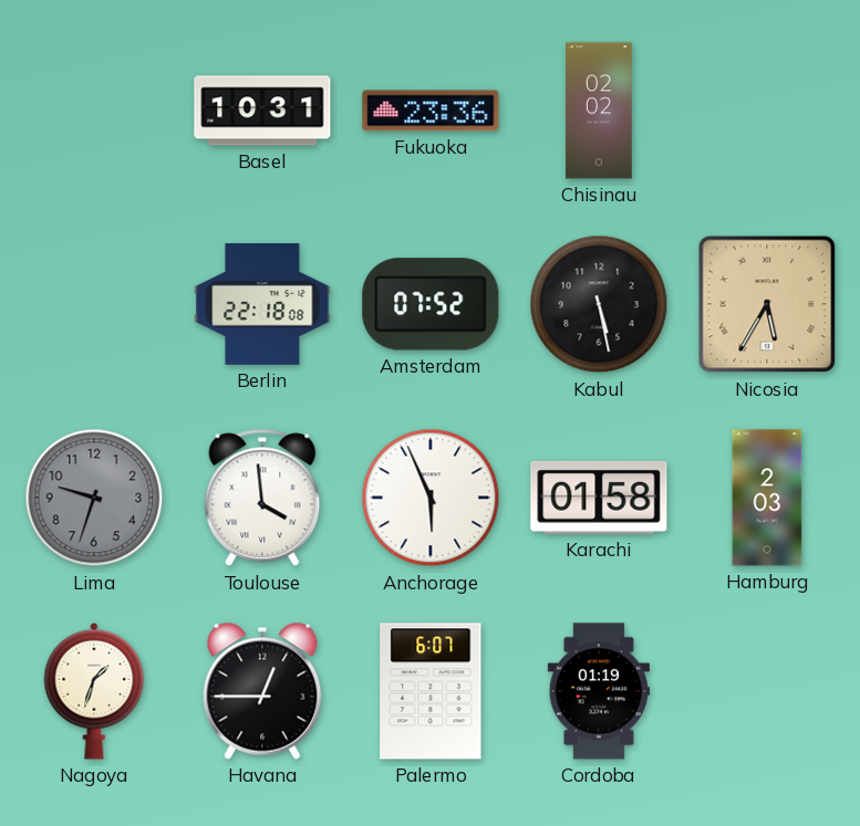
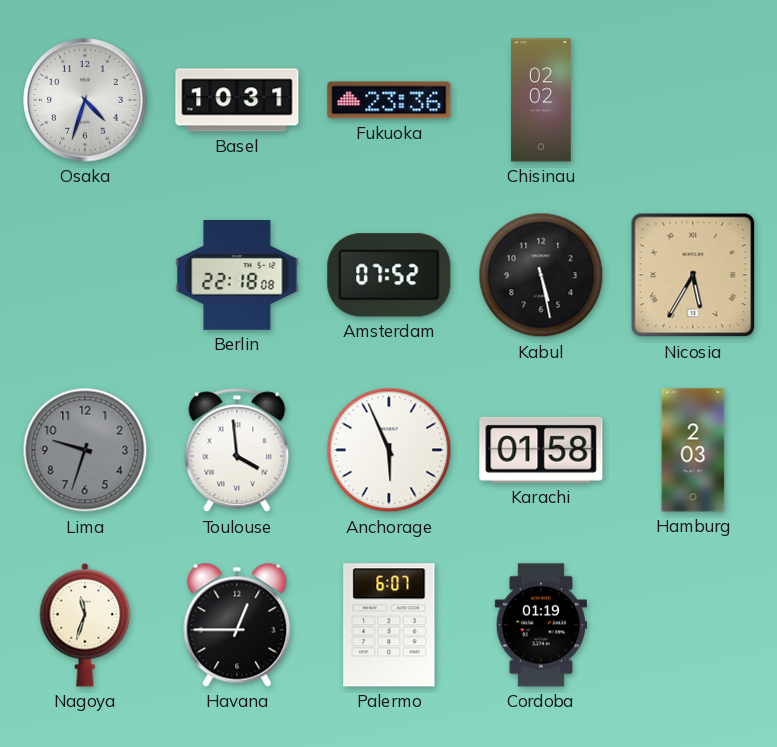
Osaka: none -> 4:33
Nagoya: 1:33 -> 11:33
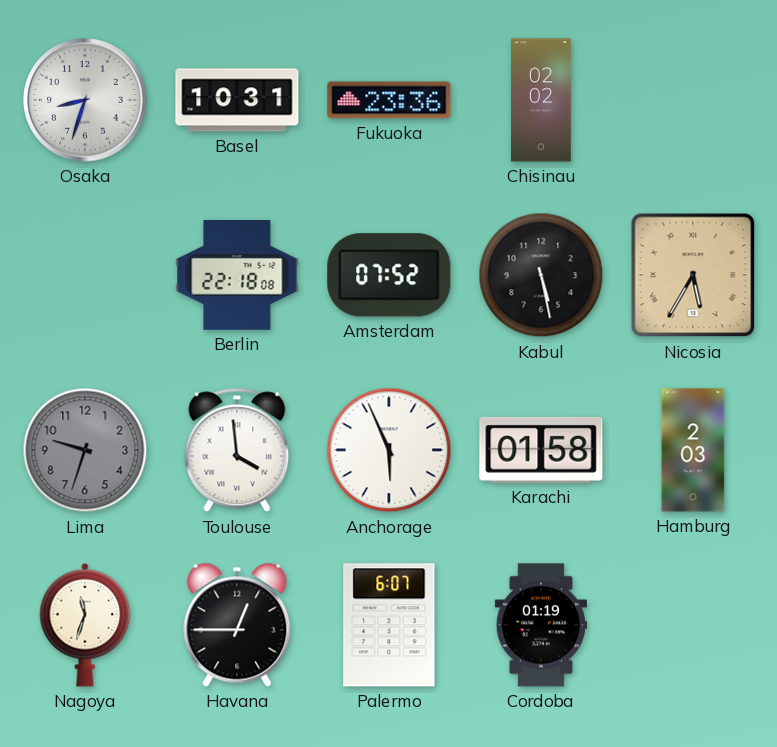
Osaka: 4:33 -> 8:33
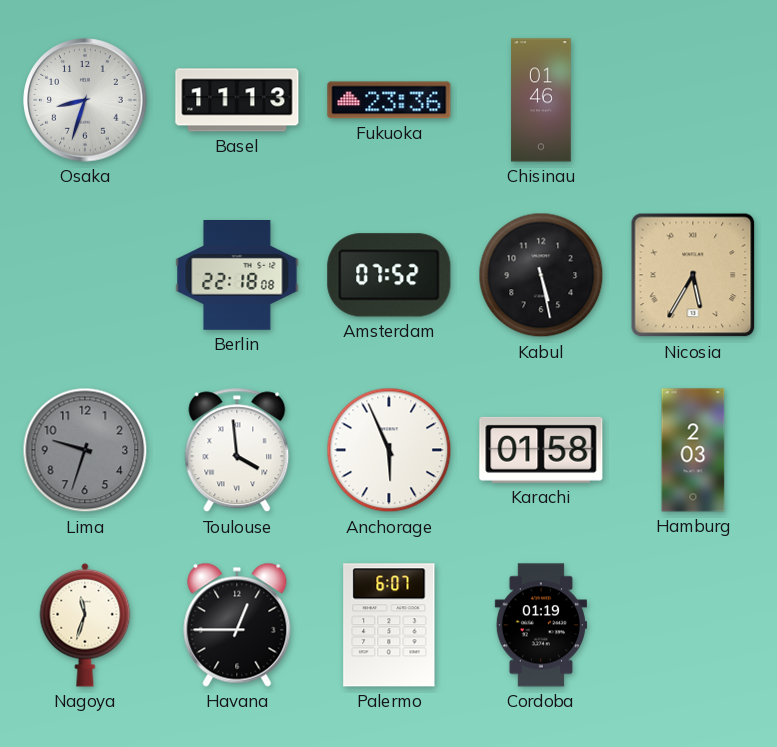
Basel: 10:31 -> 11:13
Chisinau: 02:02 -> 01:46
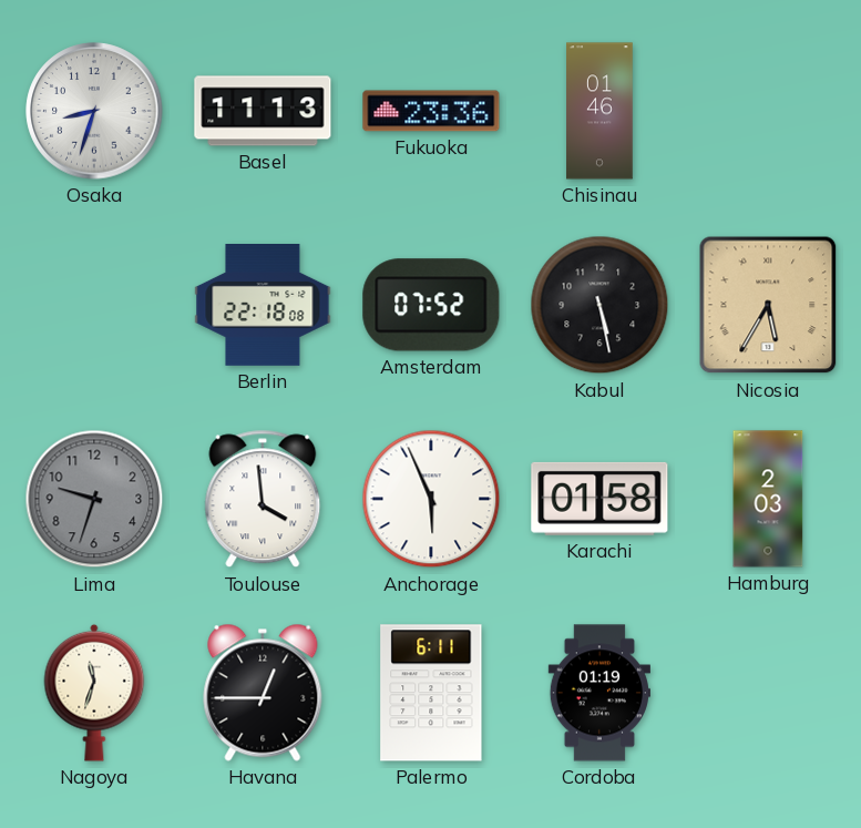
Palermo: 6:07 -> 6:11
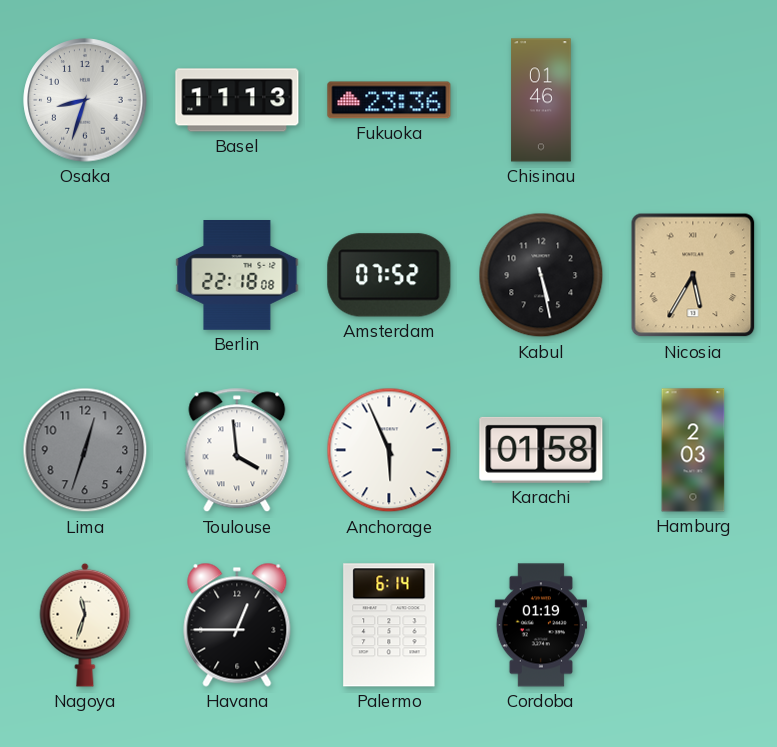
Lima: 9:33 -> 12:33
Palermo: 6:11 -> 6:14
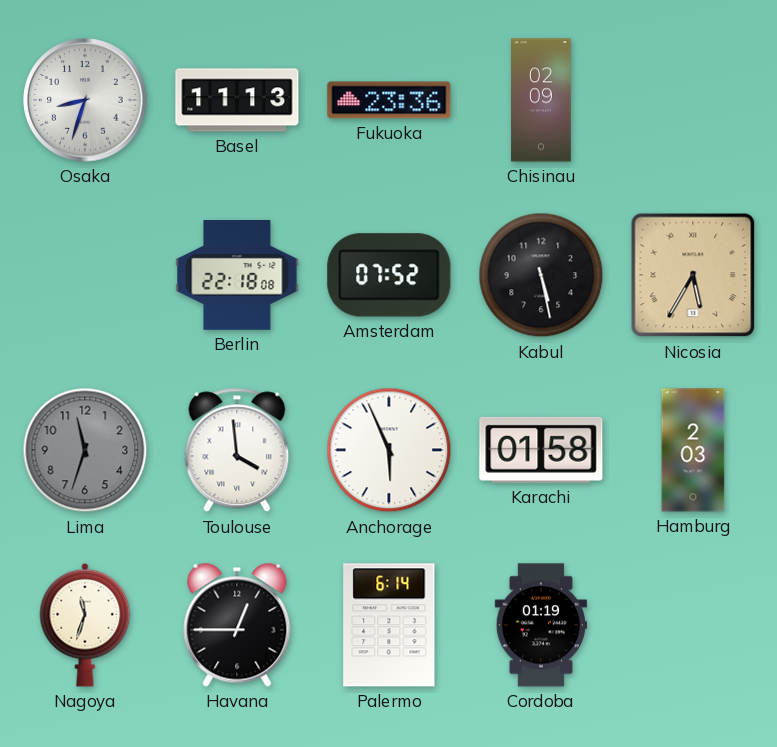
Chisinau: 01:46 -> 02:09
Lima: 12:33 -> 11:33
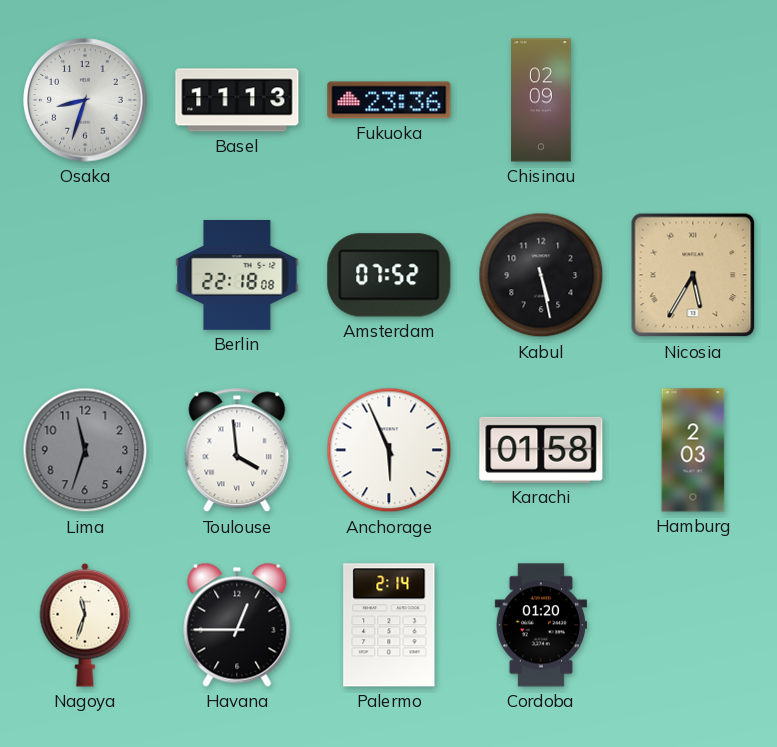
Palermo: 6:14 -> 2:14
Cordoba: 01:19 -> 01:20
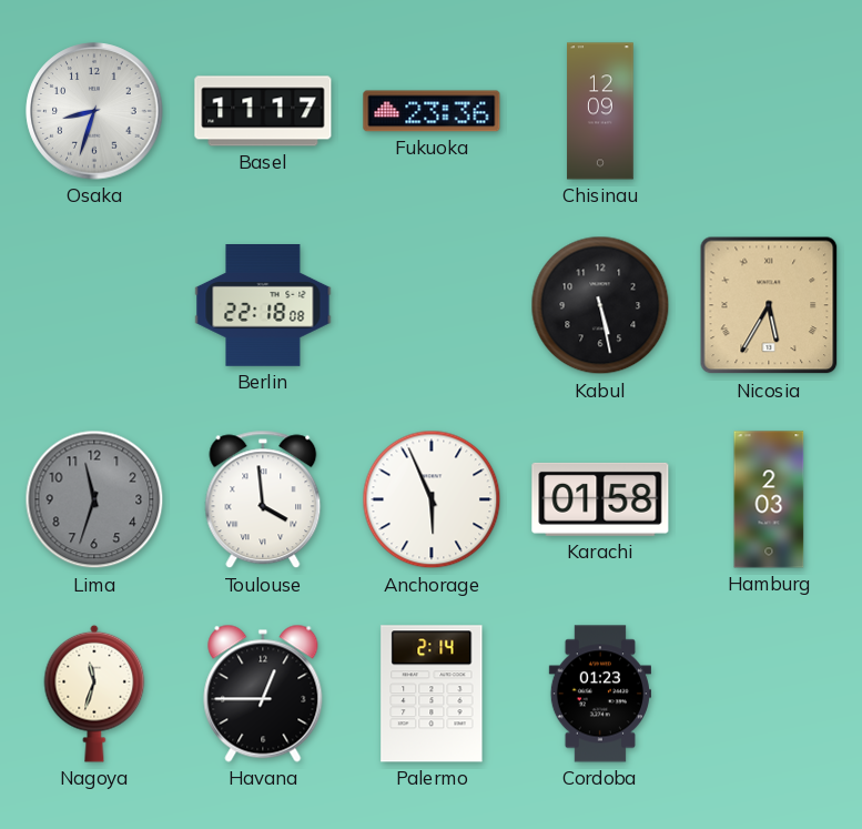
Basel: 11:13 -> 11:17
Chisinau: 02:09 -> 12:09
Amsterdam: 07:52 -> none
Cordoba: 01:20 -> 01:23
